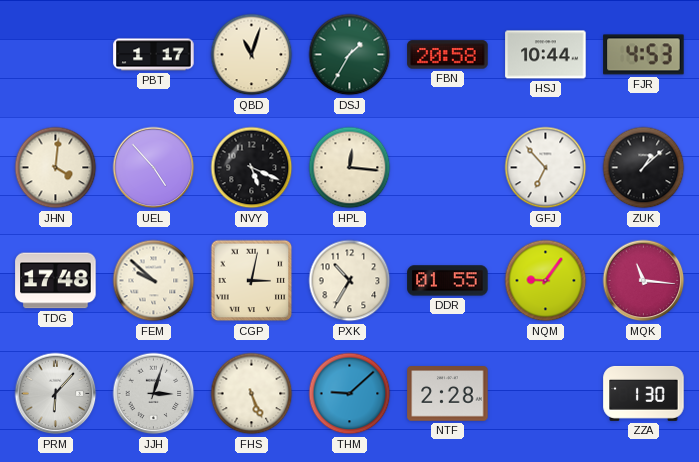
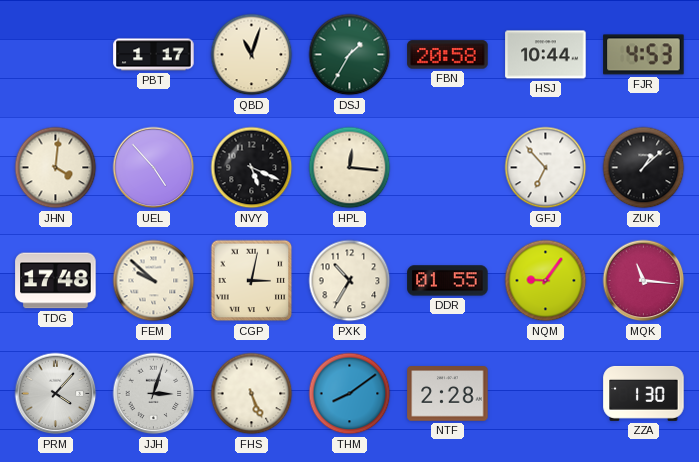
PRM: 6:07 -> 4:07
THM: 9:08 -> 8:09
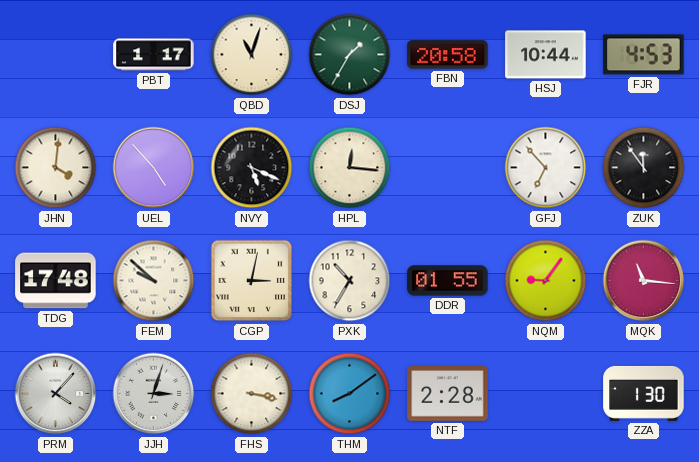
ZUK: 1:08 -> 11:54
FHS: 5:26 -> 3:17
